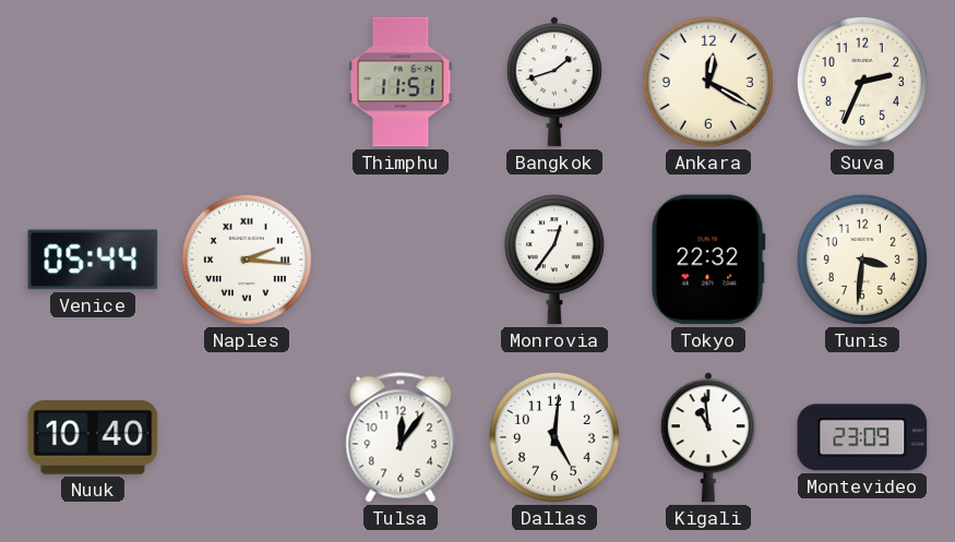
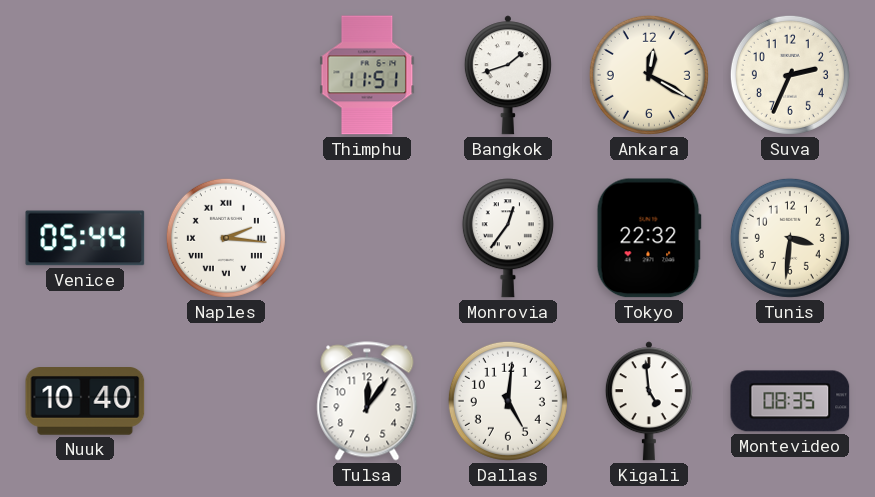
Kigali: 10:59 -> 4:59
Montevideo: 23:09 -> 08:35
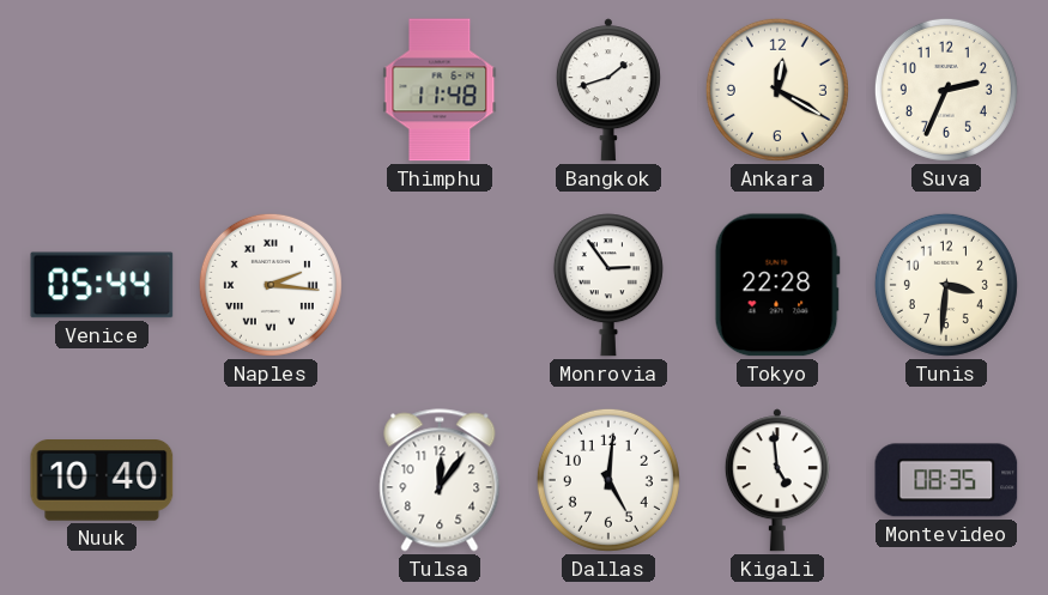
Thimphu: 11:51 -> 11:48
Monrovia: 12:36 -> 2:54
Tokyo: 22:32 -> 22:28
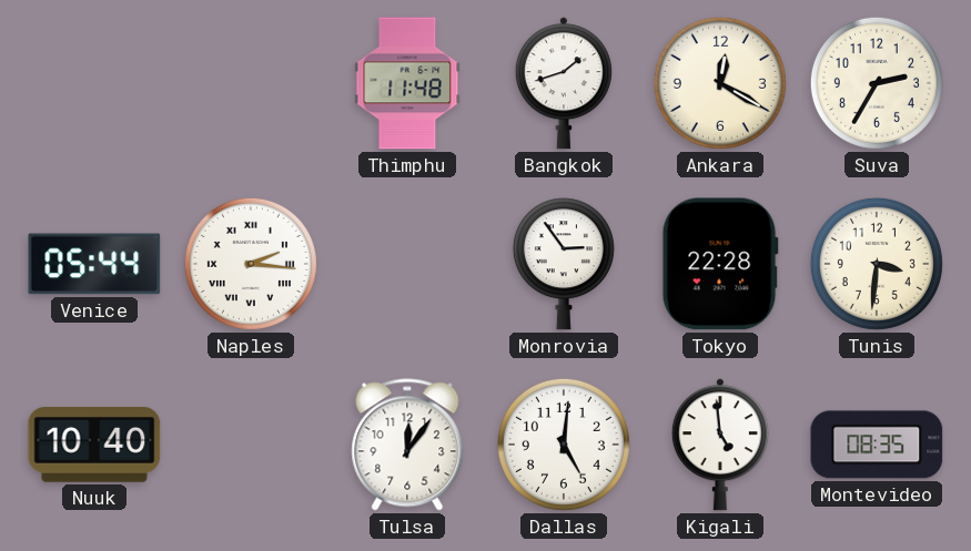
Suva: 2:34 -> 2:35
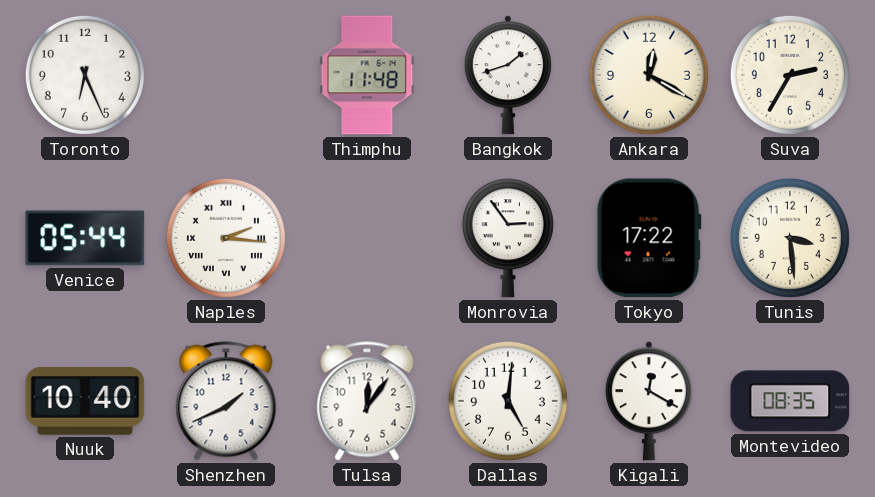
Toronto: none -> 6:26
Tokyo: 22:28 -> 17:22
Tunis: 3:31 -> 3:29
Shenzhen: none -> 1:41
Kigali: 4:59 -> 12:20
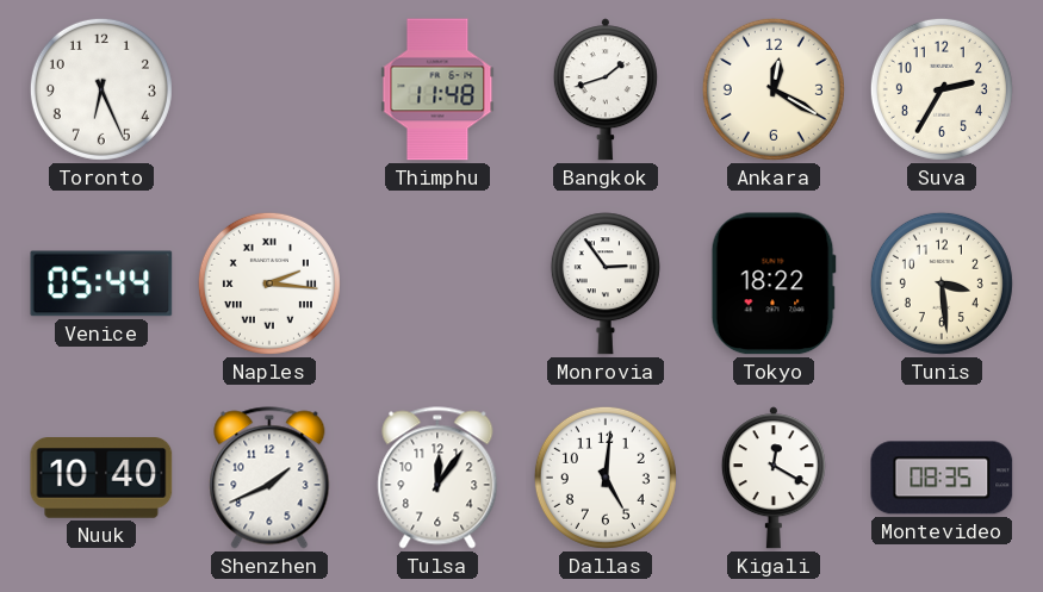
Tokyo: 17:22 -> 18:22
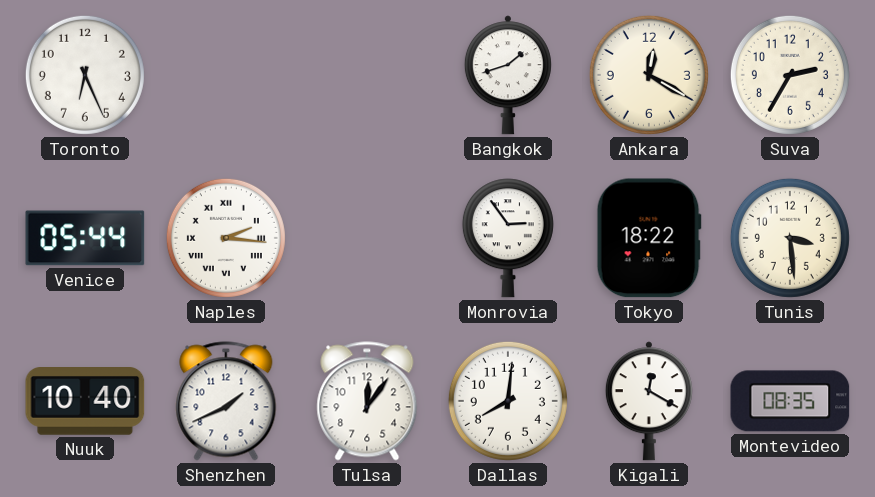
Thimphu: 11:48 -> none
Dallas: 5:01 -> 8:01
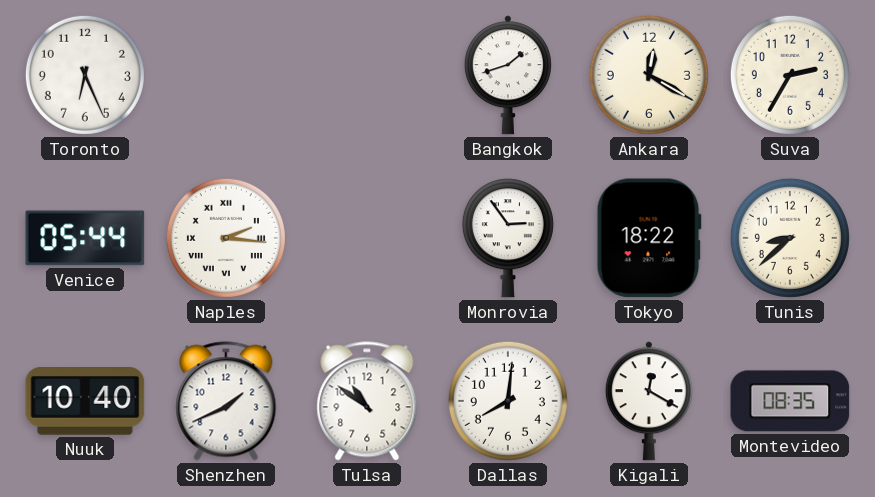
Tunis: 3:29 -> 8:38
Tulsa: 12:06 -> 10:51
